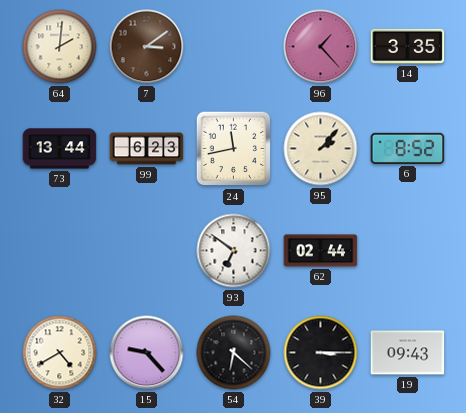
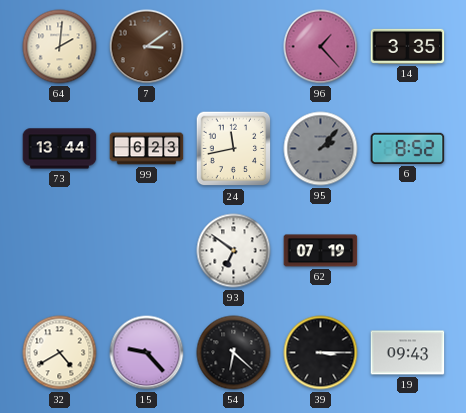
95 dial: cream -> grey
62: 02:44 -> 07:19
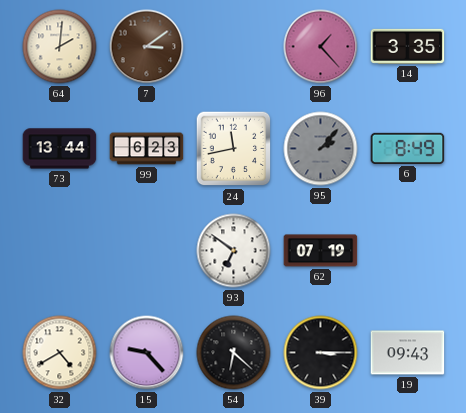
6: 8:52 -> 8:49
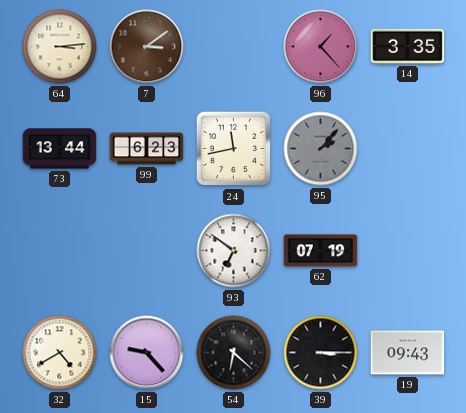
64: 2:01 -> 3:14
6: 8:49 -> none
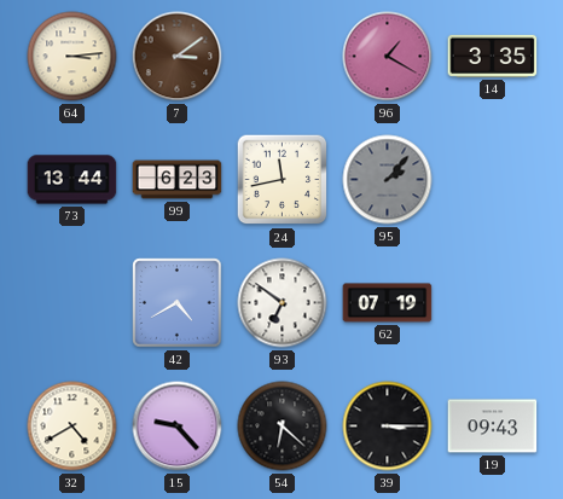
96: 1:23 -> 1:20
42: none -> 4:40
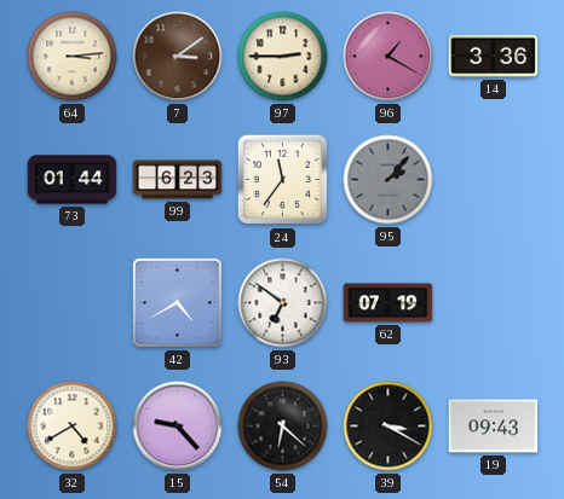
97: none -> 2:45
14: 3:35 -> 3:36
73: 13:44 -> 01:44
24: 11:43 -> 11:36
39: 3:15 -> 3:20
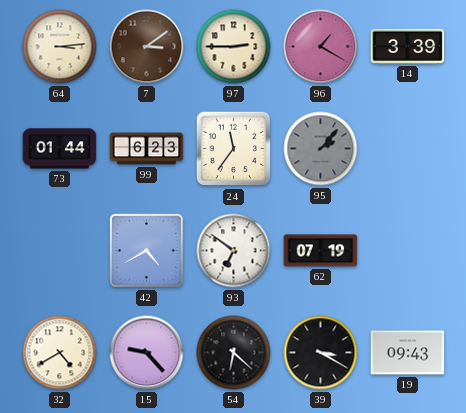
14: 3:36 -> 3:39
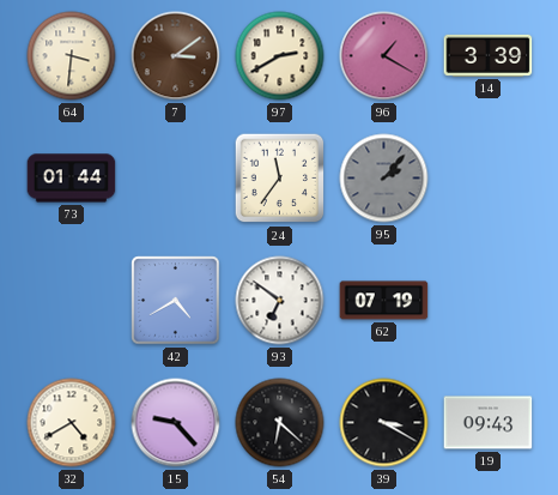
64: 3:14 -> 3:31
97: 2:45 -> 2:40
99: 6:23 -> none
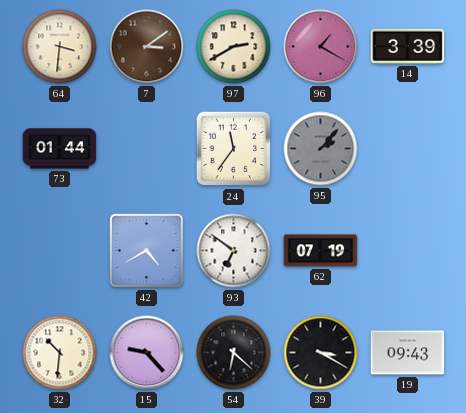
32: 4:40 -> 10:31
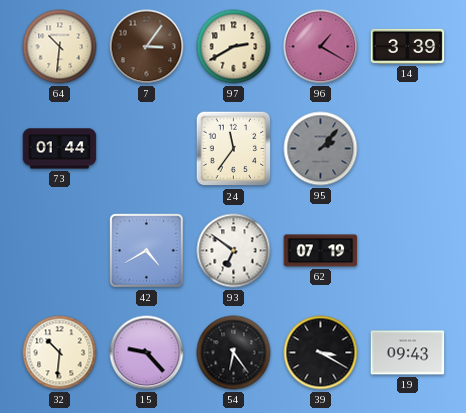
64: 3:31 -> 10:31
7: 3:09 -> 3:06
54: 6:22 -> 6:24
